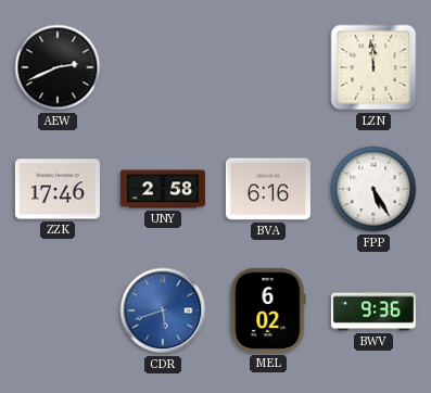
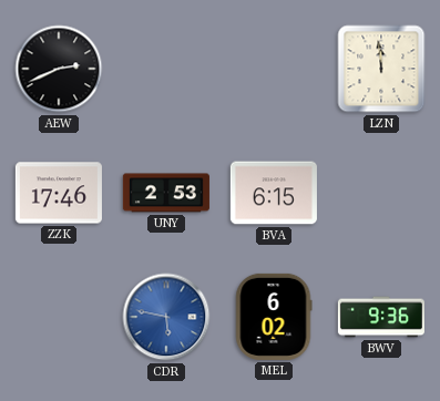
UNY: 2:58 -> 2:53
BVA: 6:16 -> 6:15
FPP: 5:25 -> none
CDR: 5:42 -> 5:47
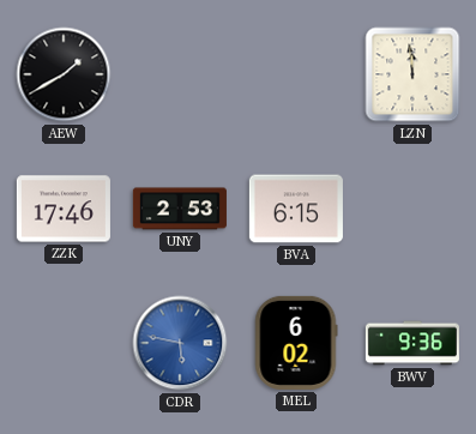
AEW: 2:41 -> 1:40
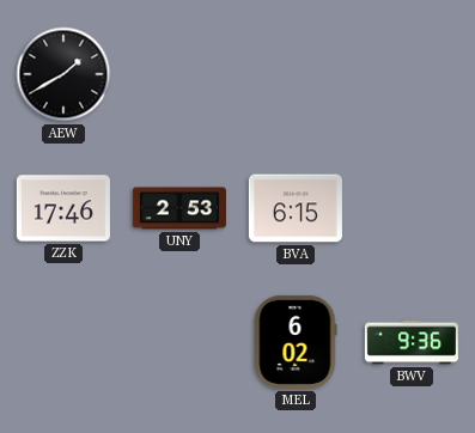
LZN: 11:59 -> none
CDR: 5:47 -> none
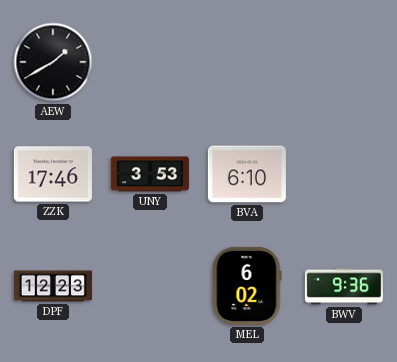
UNY: 2:53 -> 3:53
BVA: 6:15 -> 6:10
DPF: none -> 12:23
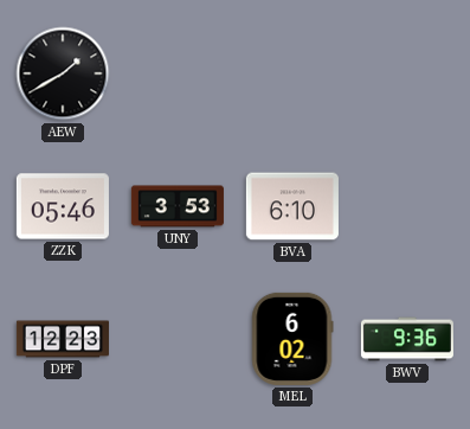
ZZK: 17:46 -> 05:46
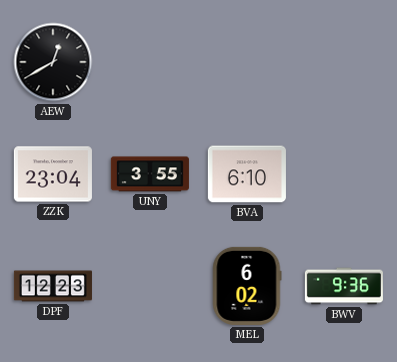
AEW: 1:40 -> 12:40
ZZK: 05:46 -> 23:04
UNY: 3:53 -> 3:55
